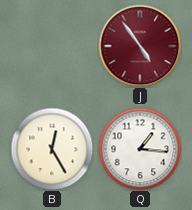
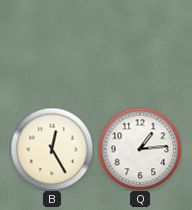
J: 4:54 -> none
Q: 1:16 -> 1:14
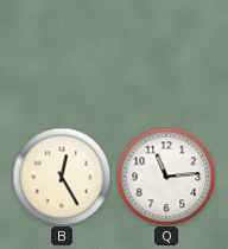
Q: 1:14 -> 11:14
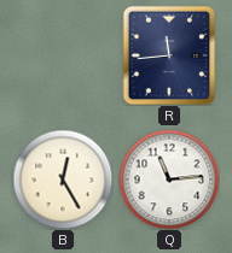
R: none -> 11:44
